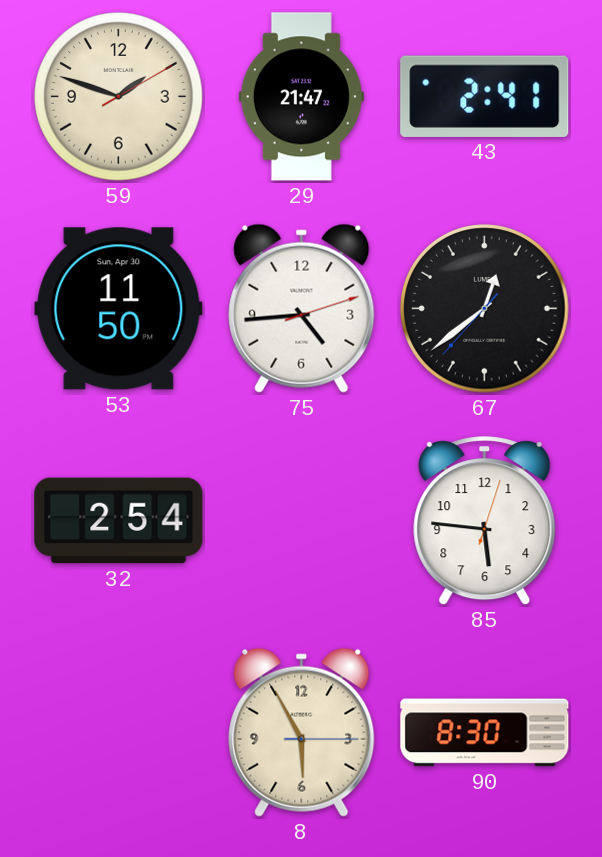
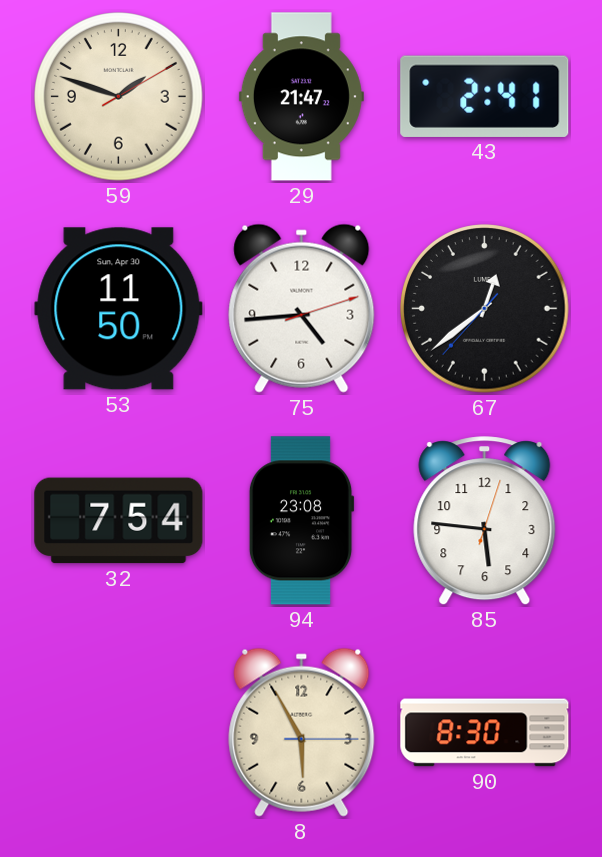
32: 2:54 -> 7:54
94: none -> 23:08
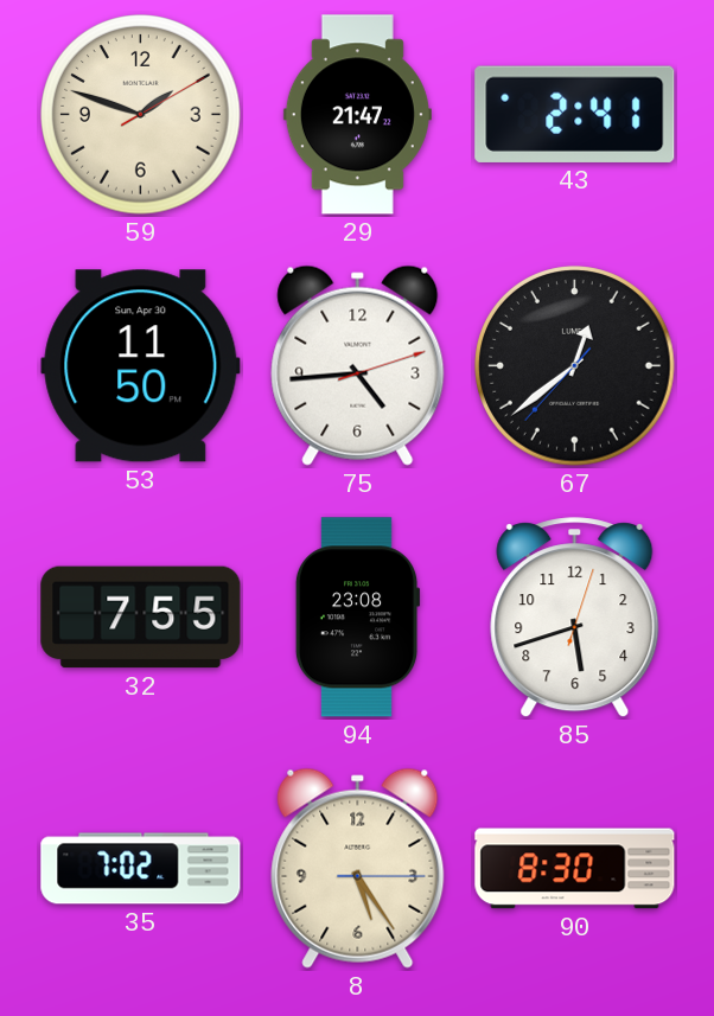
32: 7:54 -> 7:55
85: 5:46 -> 5:42
35: none -> 7:02
8: 5:55 -> 5:24
